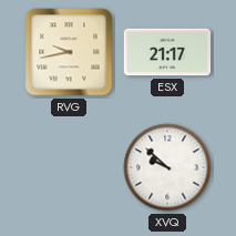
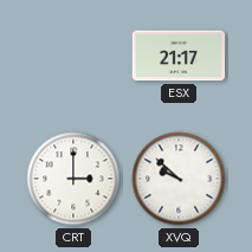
RVG: 9:43 -> none
CRT: none -> 3:00
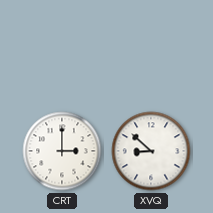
ESX: 21:17 -> none
XVQ: 9:52 -> 8:52
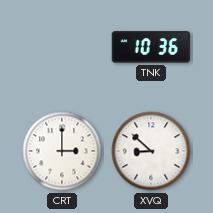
TNK: none -> 10:36
